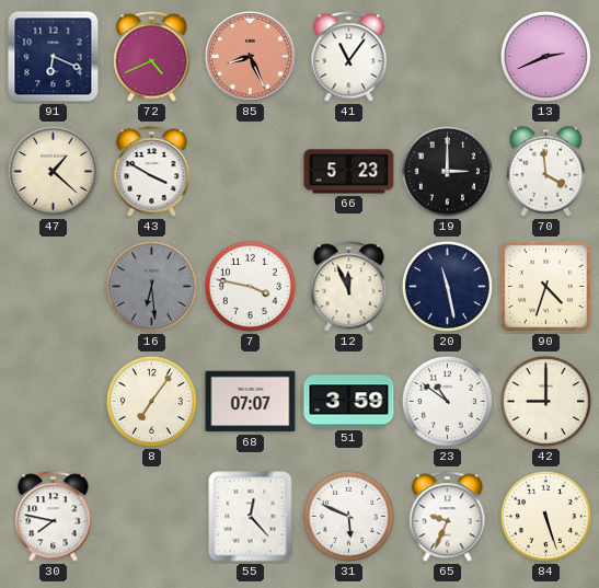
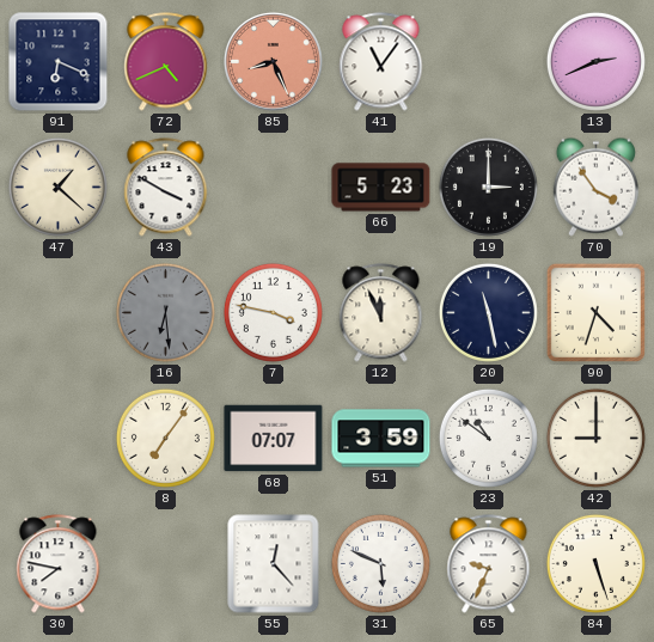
70: 3:59 -> 3:54
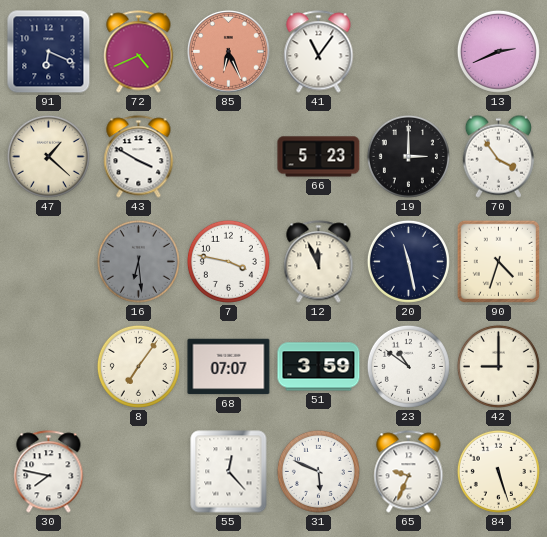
85: 8:26 -> 6:26
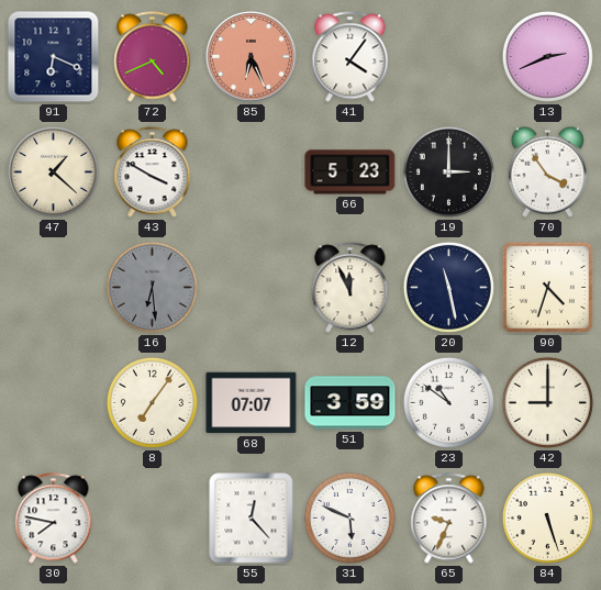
41: 11:06 -> 4:06
7: 3:47 -> none
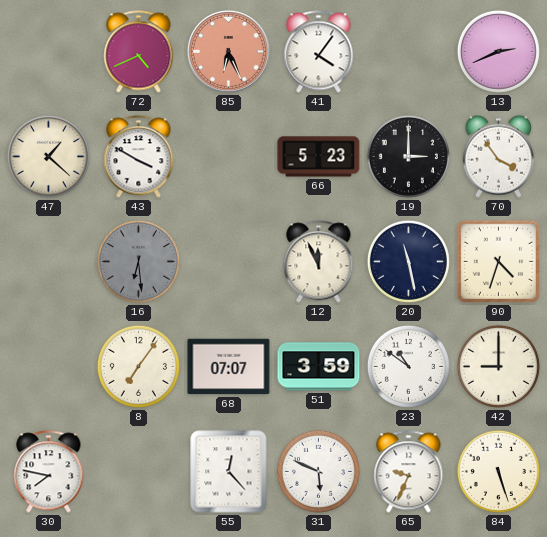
91: 6:19 -> none
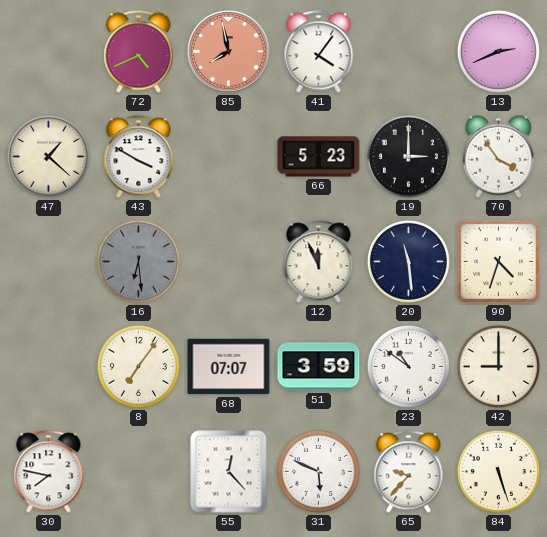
85: 6:26 -> 7:58
20: 11:28 -> 11:29
65: 9:34 -> 9:37
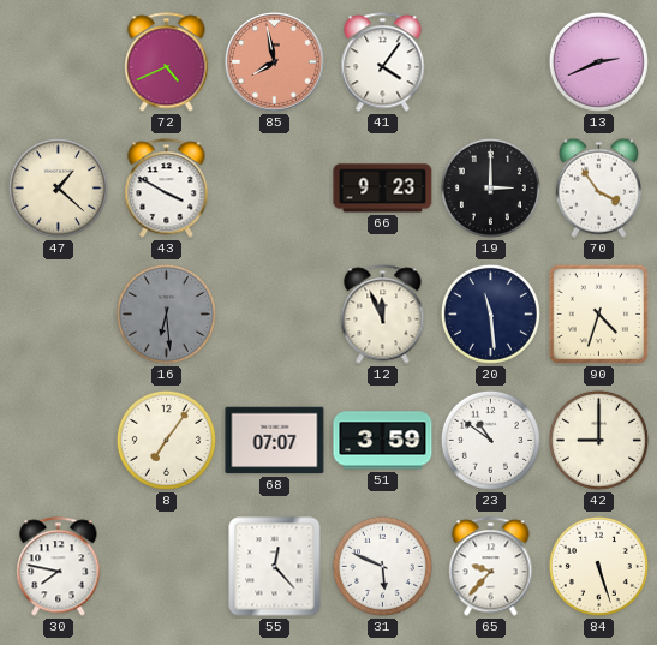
66: 5:23 -> 9:23
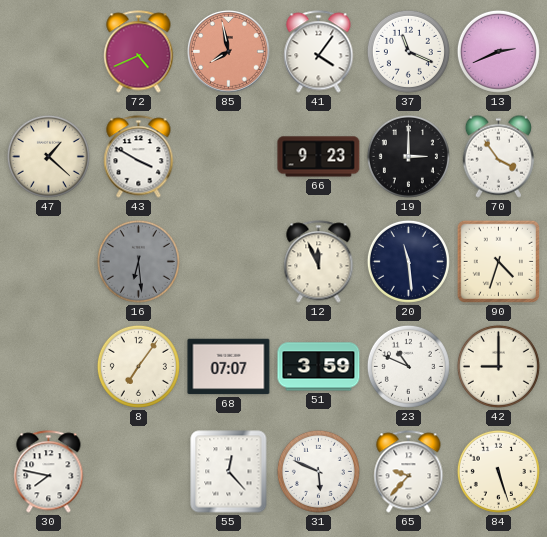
37: none -> 11:19
23: 10:51 -> 10:49
